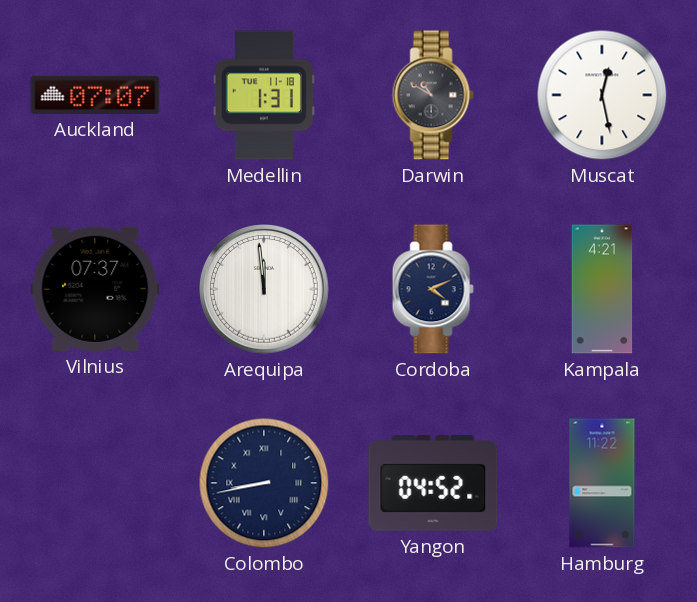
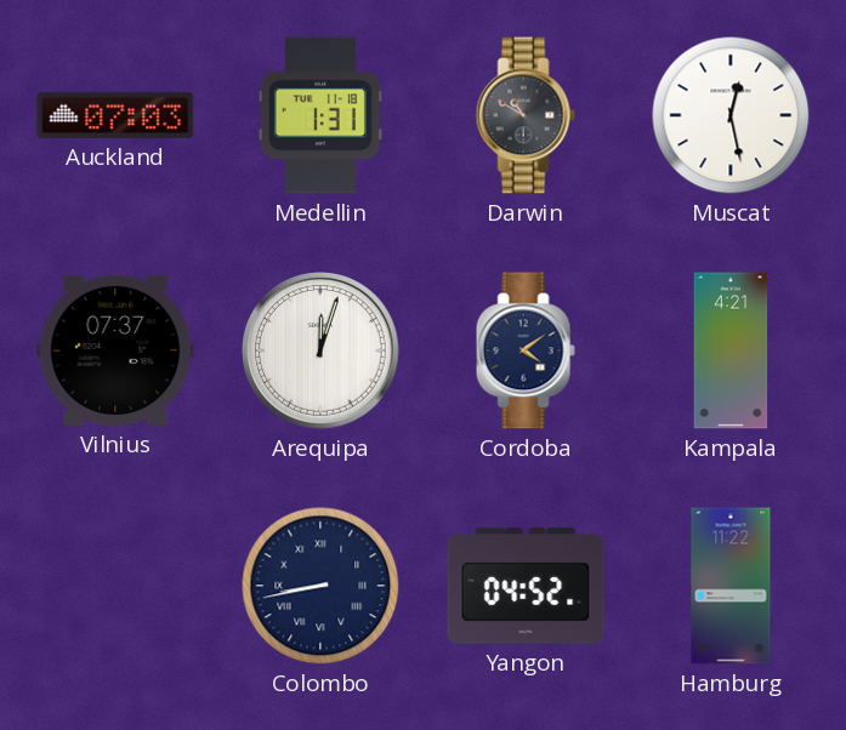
Auckland: 07:07 -> 07:03
Arequipa: 11:59 -> 12:03
Cordoba: 4:11 -> 4:09
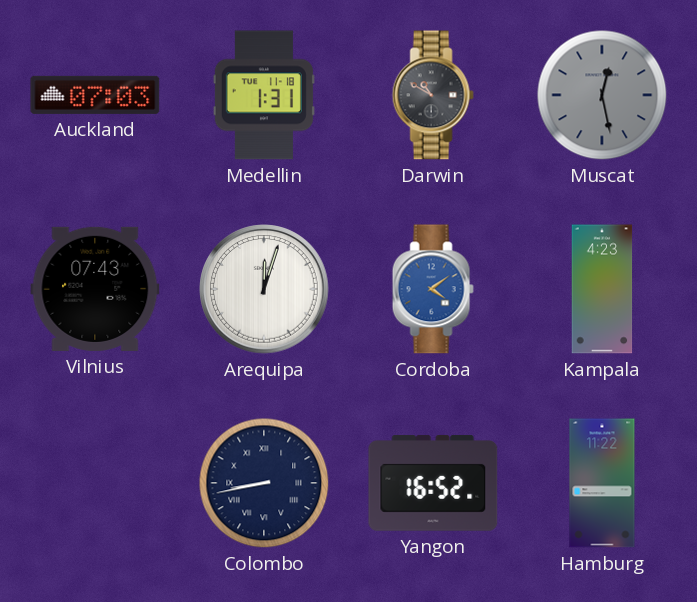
Muscat dial: white -> grey
Vilnius: 07:37 -> 07:43
Cordoba dial: navy -> blue
Kampala: 4:21 -> 4:23
Yangon: 04:52 -> 16:52
